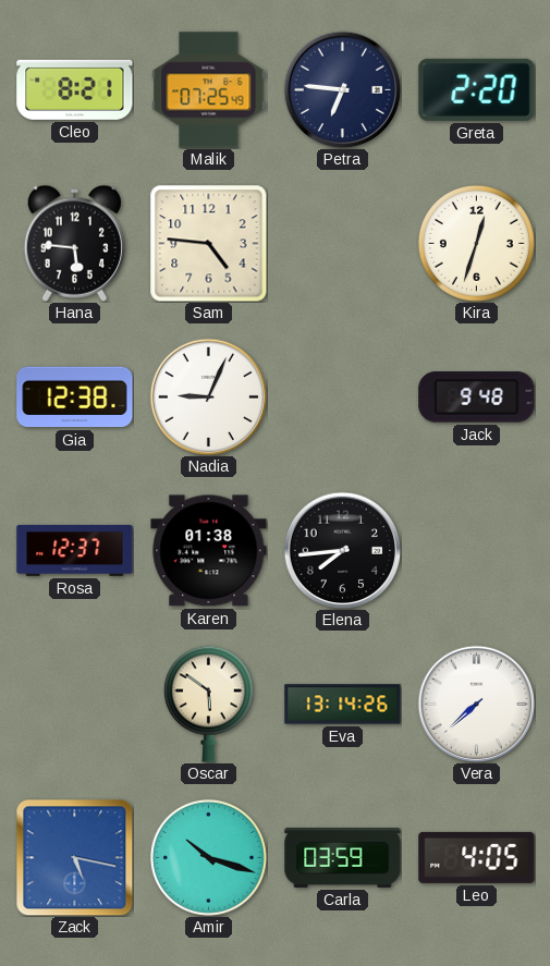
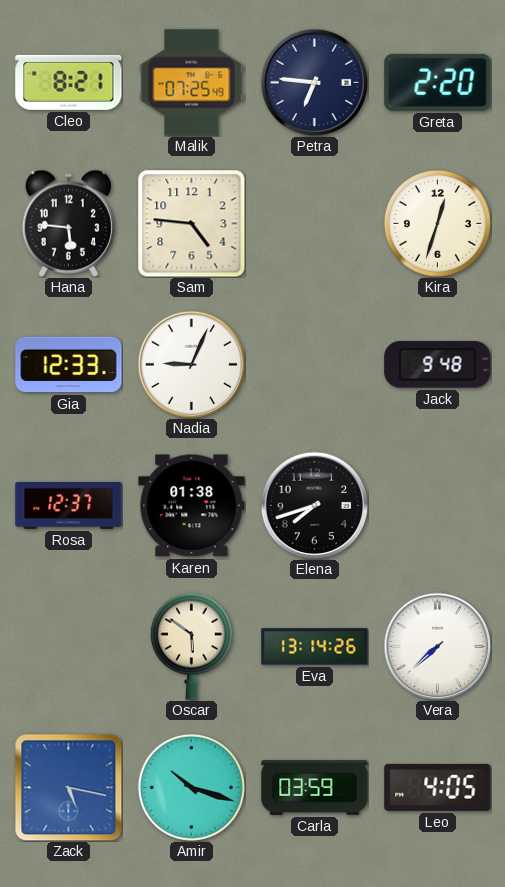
Gia: 12:38 -> 12:33
Elena: 7:44 -> 7:42
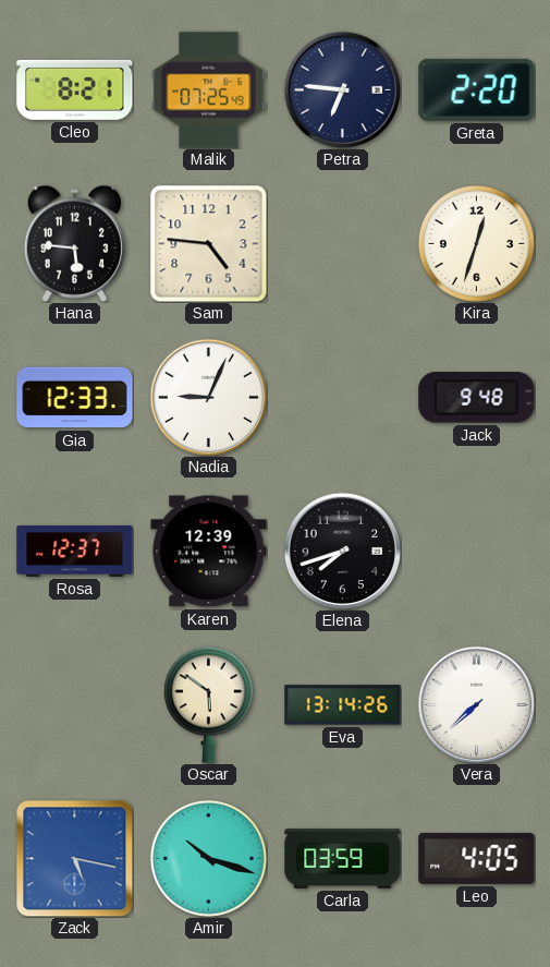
Karen: 01:38 -> 12:39
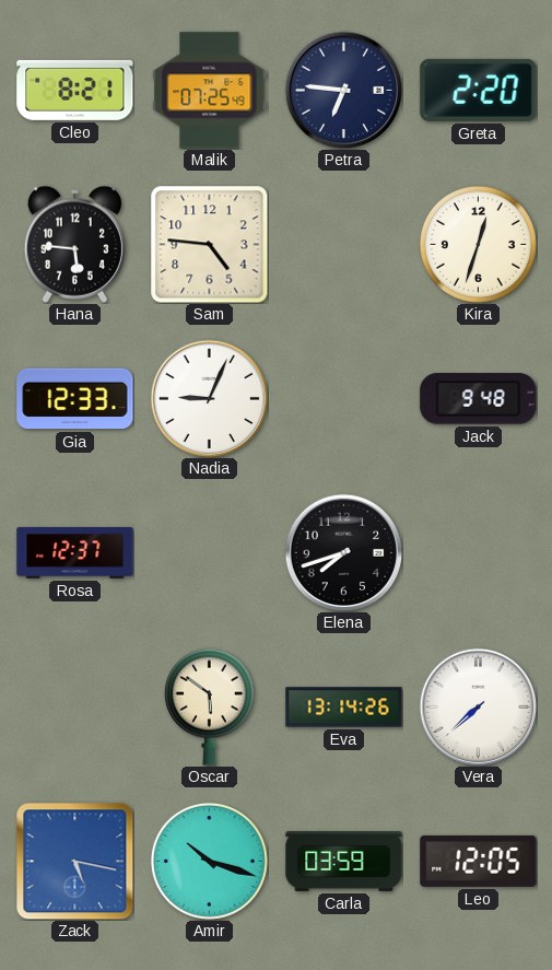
Karen: 12:39 -> none
Leo: 4:05 -> 12:05
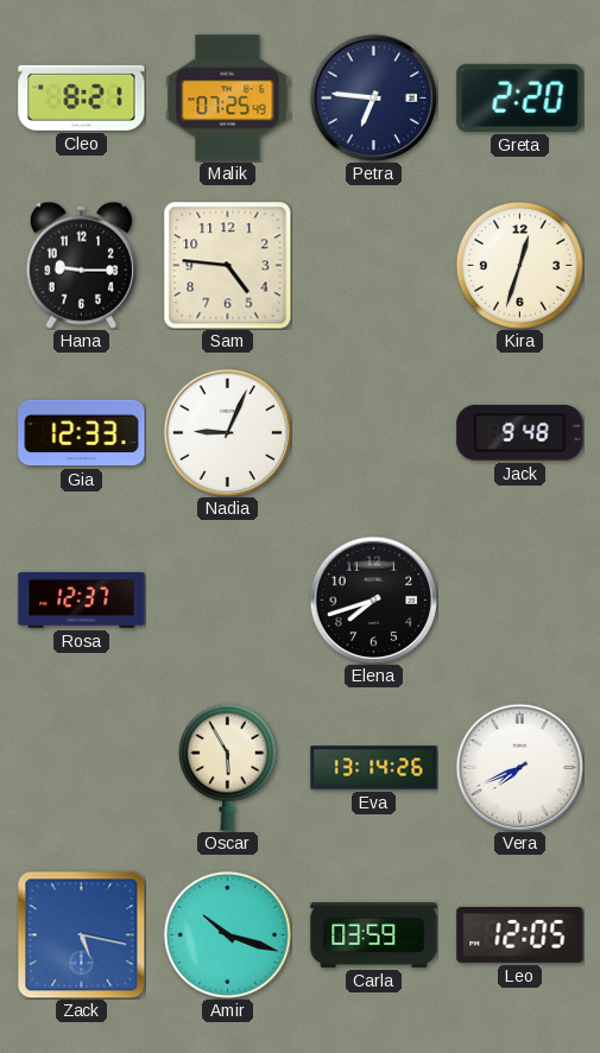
Hana: 5:46 -> 9:15
Oscar: 5:51 -> 5:55
Vera: 7:38 -> 7:41
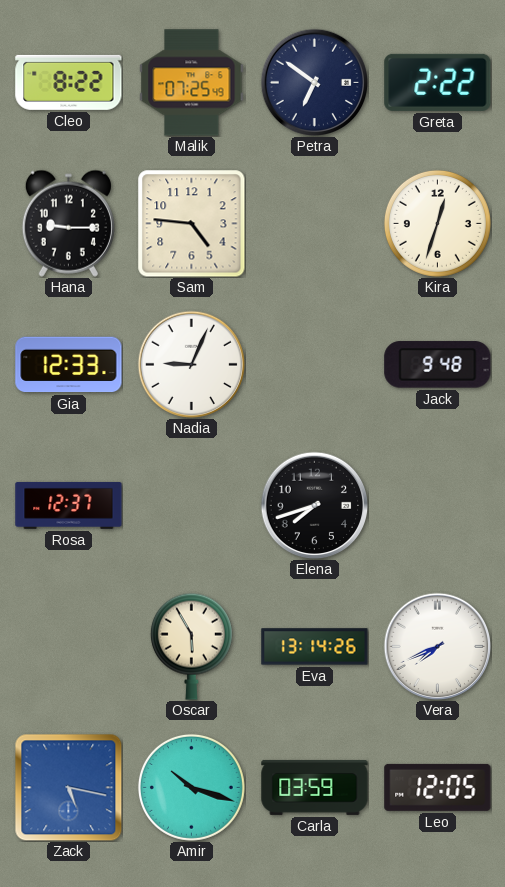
Cleo: 8:21 -> 8:22
Petra: 6:46 -> 6:51
Greta: 2:20 -> 2:22
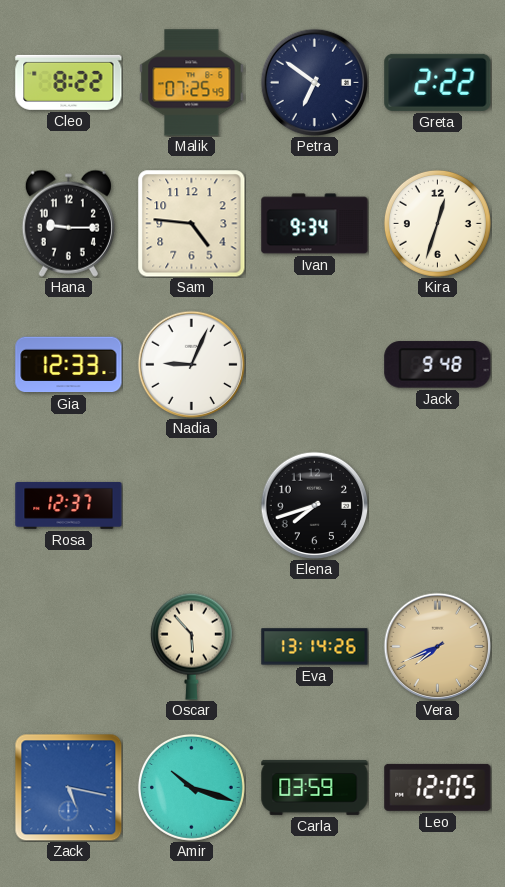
Ivan: none -> 9:34
Oscar: 5:55 -> 5:53
Vera dial: white -> champagne
